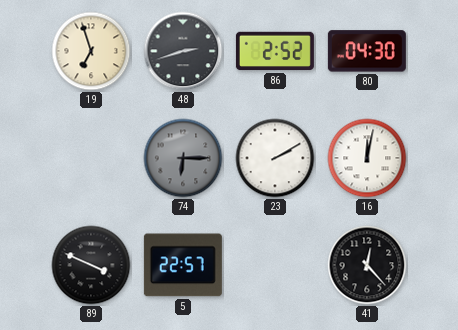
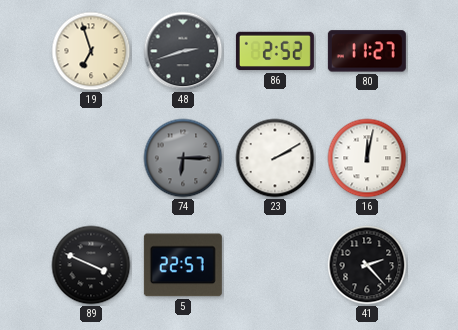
80: 04:30 -> 11:27
41: 12:23 -> 2:23
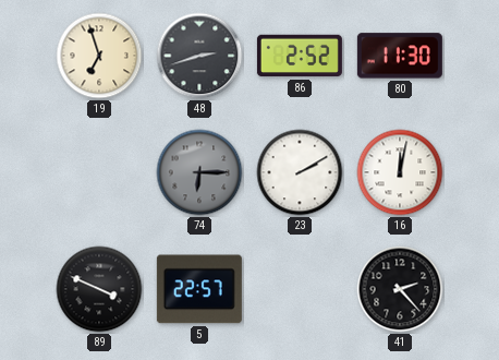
80: 11:27 -> 11:30
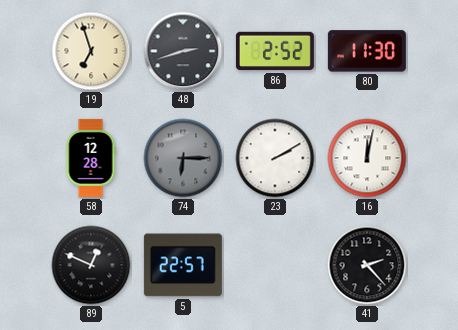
58: none -> 12:28
89: 3:49 -> 12:49
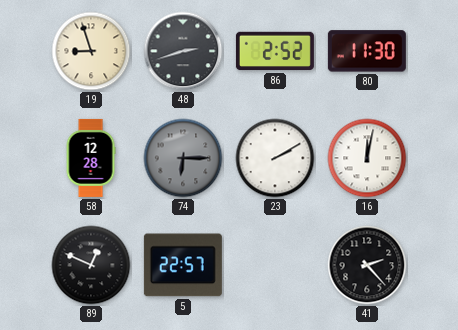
19: 6:57 -> 8:57
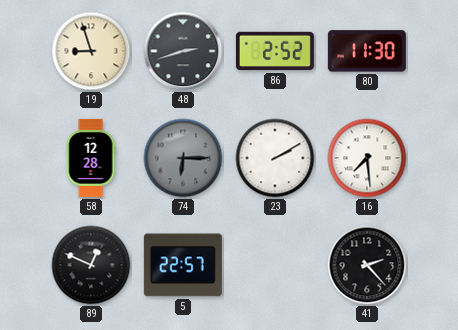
16: 12:02 -> 7:29
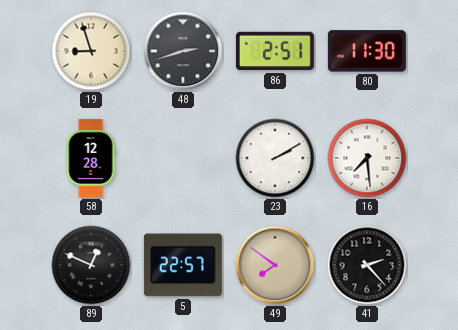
86: 2:52 -> 2:51
74: 6:15 -> none
49: none -> 7:51
